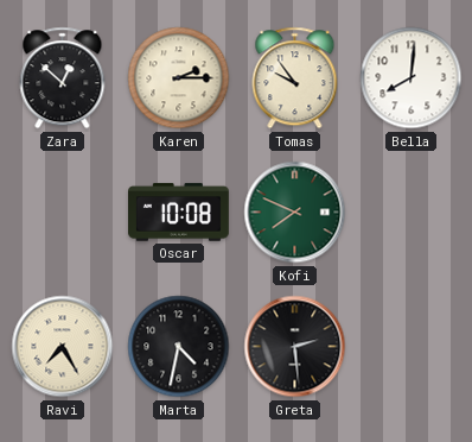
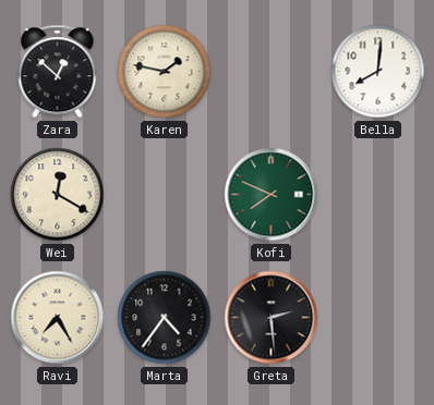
Karen: 2:15 -> 1:47
Tomas: 9:54 -> none
Wei: none -> 12:20
Oscar: 10:08 -> none
Marta: 4:32 -> 4:36
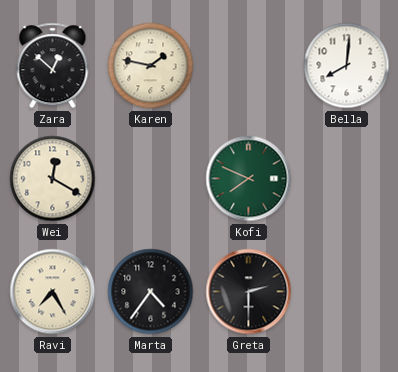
Greta: 2:29 -> 2:30
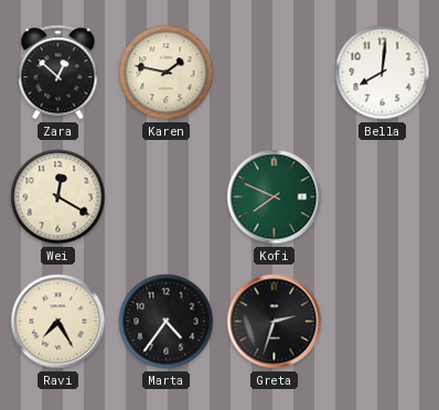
Greta: 2:30 -> 2:33
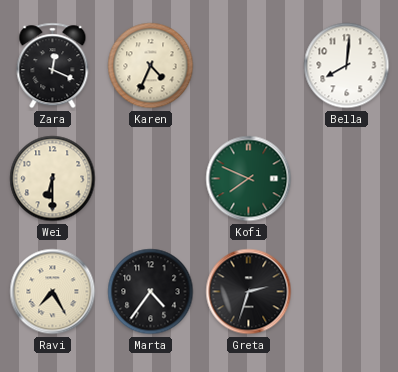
Zara: 12:52 -> 12:19
Karen: 1:47 -> 4:34
Wei: 12:20 -> 6:30
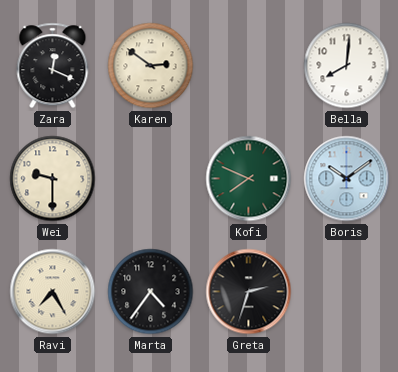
Karen: 4:34 -> 2:51
Wei: 6:30 -> 9:30
Boris: none -> 10:09
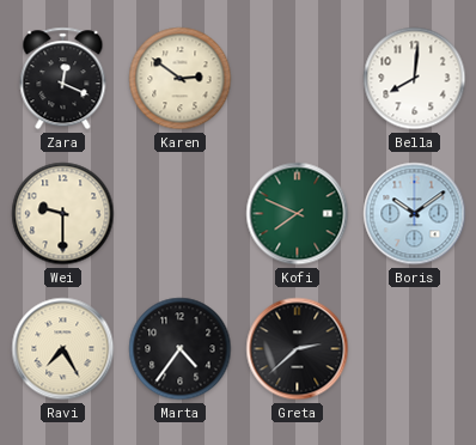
Greta: 2:33 -> 2:38
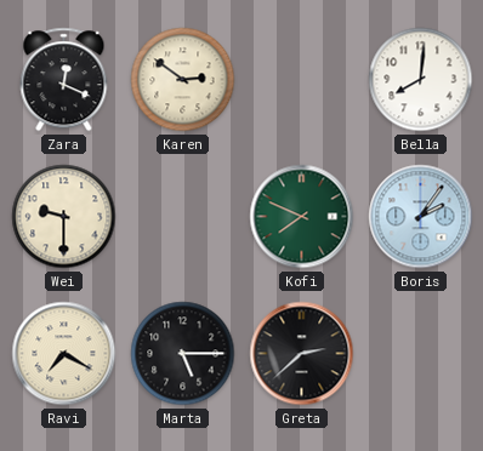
Boris: 10:09 -> 2:06
Ravi: 7:25 -> 7:20
Marta: 4:36 -> 5:15
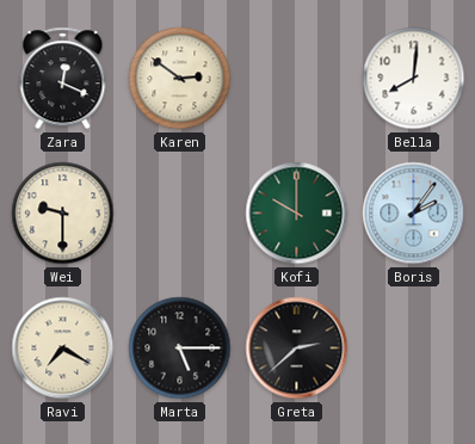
Kofi: 7:49 -> 10:00
